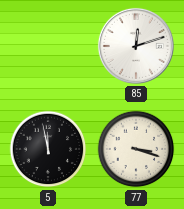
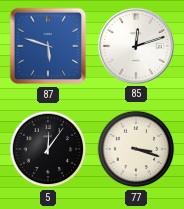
87: none -> 5:48
5: 11:58 -> 12:06
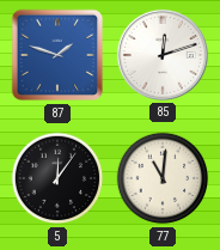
87: 5:48 -> 1:48
77: 3:18 -> 11:01
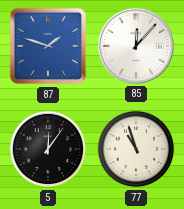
85: 12:12 -> 12:07
77: 11:01 -> 10:57
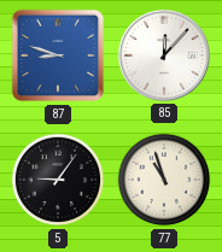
87: 1:48 -> 8:48
5: 12:06 -> 9:06
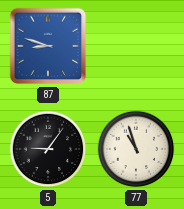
85: 12:07 -> none
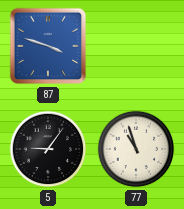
87: 8:48 -> 3:48
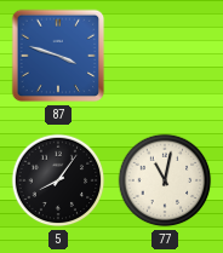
5: 9:06 -> 8:06
77: 10:57 -> 11:02
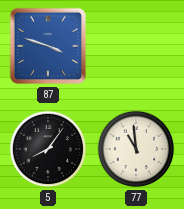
77: 11:02 -> 10:59
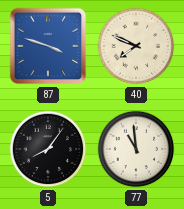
40: none -> 7:49
